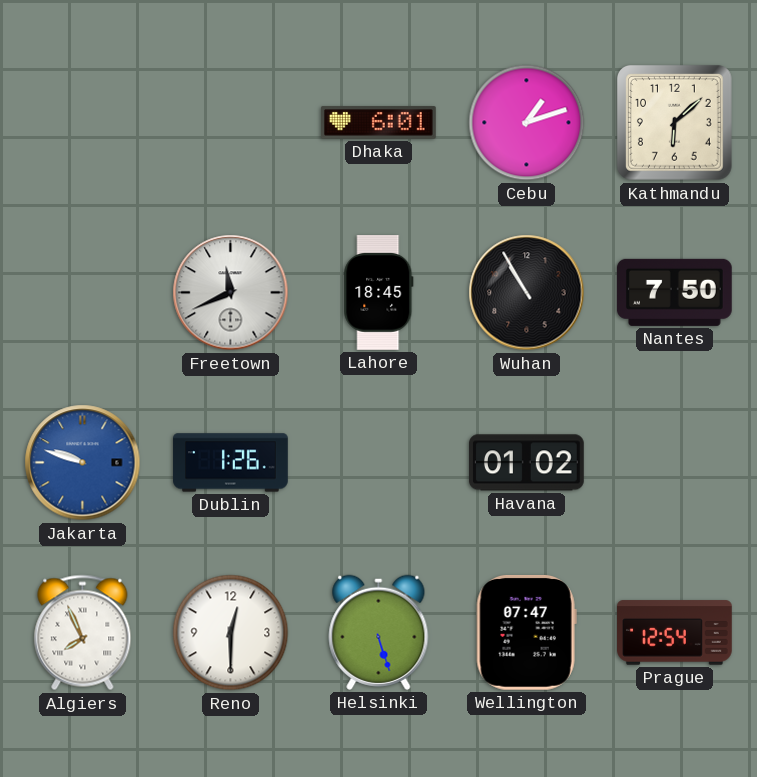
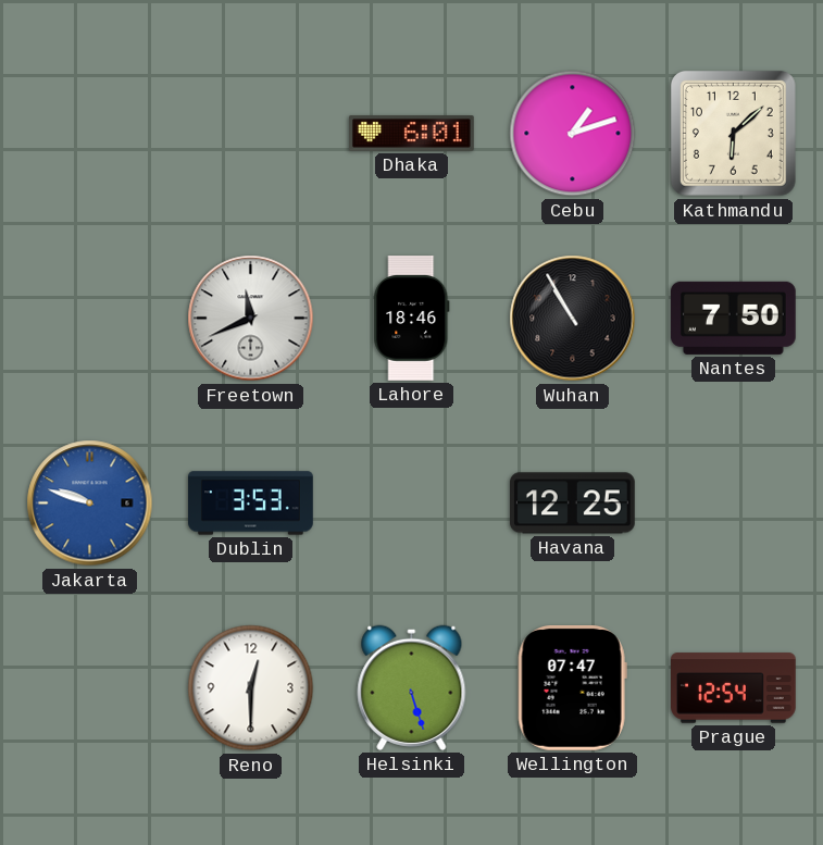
Lahore: 18:45 -> 18:46
Dublin: 1:26 -> 3:53
Havana: 01:02 -> 12:25
Algiers: 7:56 -> none
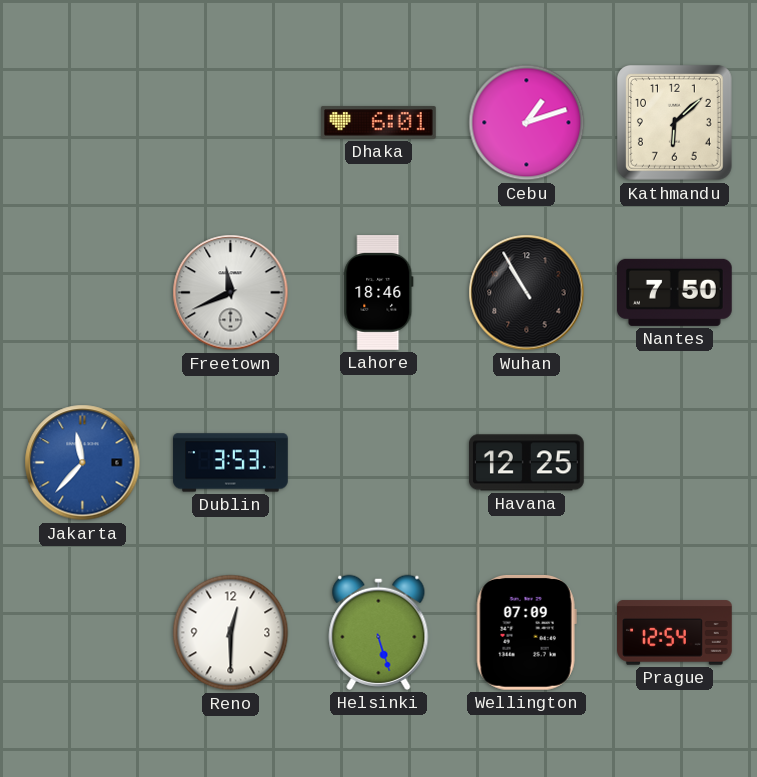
Jakarta: 9:48 -> 11:37
Wellington: 07:47 -> 07:09
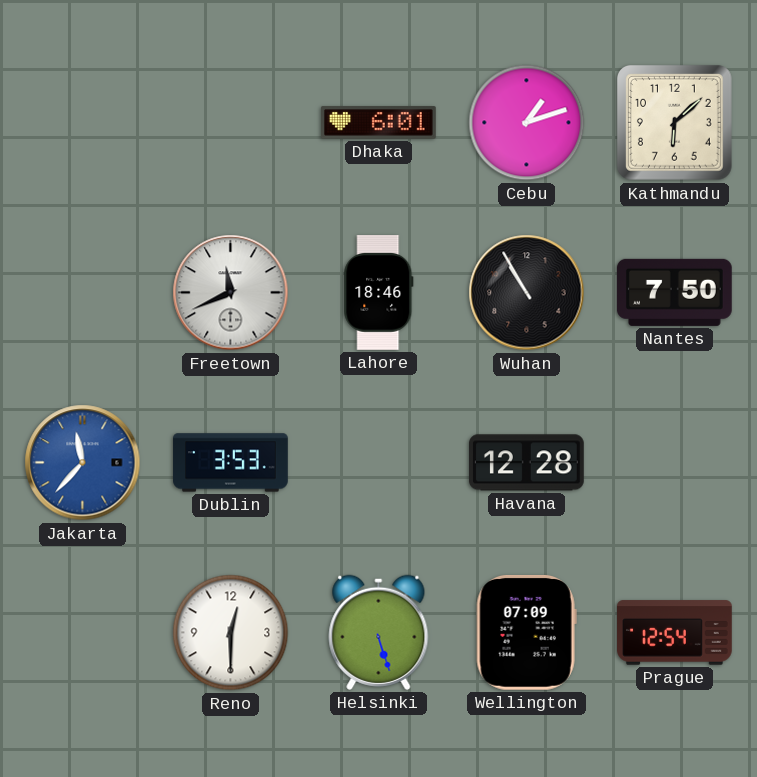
Havana: 12:25 -> 12:28
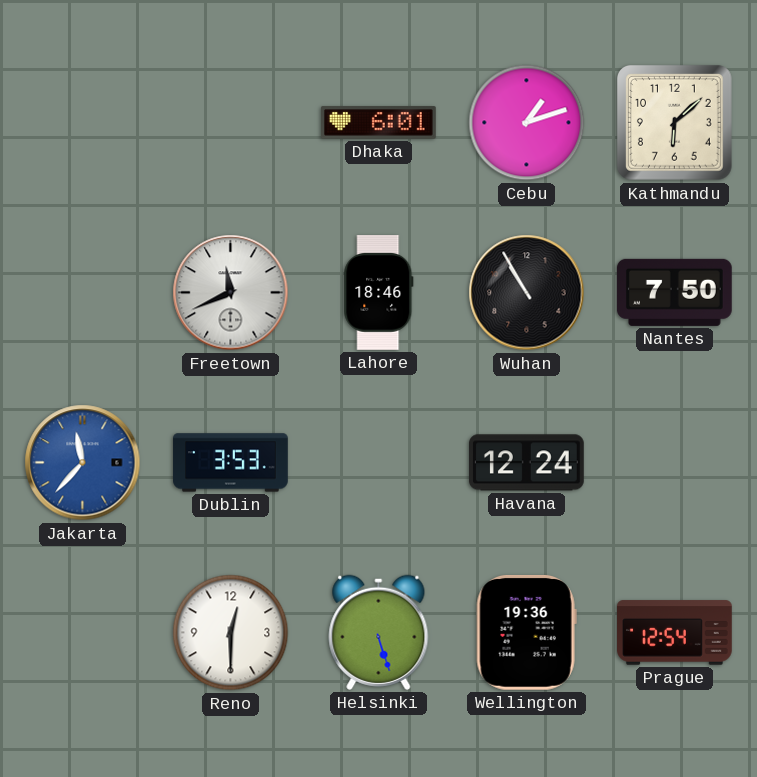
Havana: 12:28 -> 12:24
Wellington: 07:09 -> 19:36
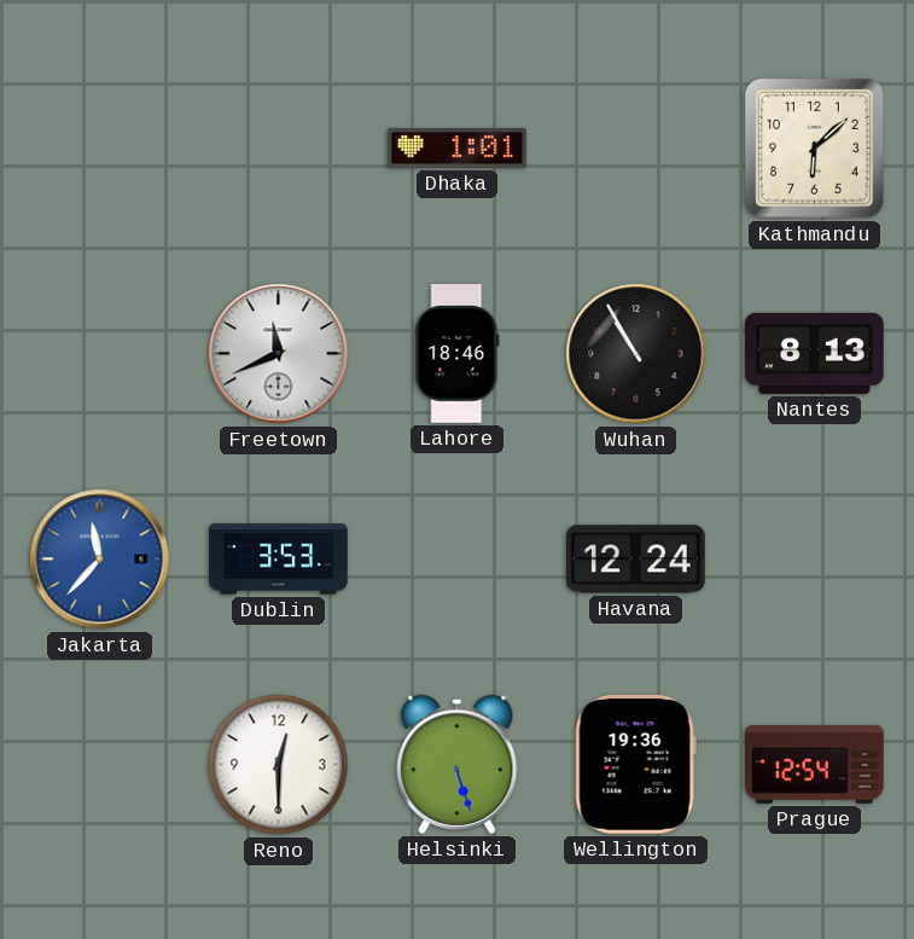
Dhaka: 6:01 -> 1:01
Cebu: 1:12 -> none
Nantes: 7:50 -> 8:13
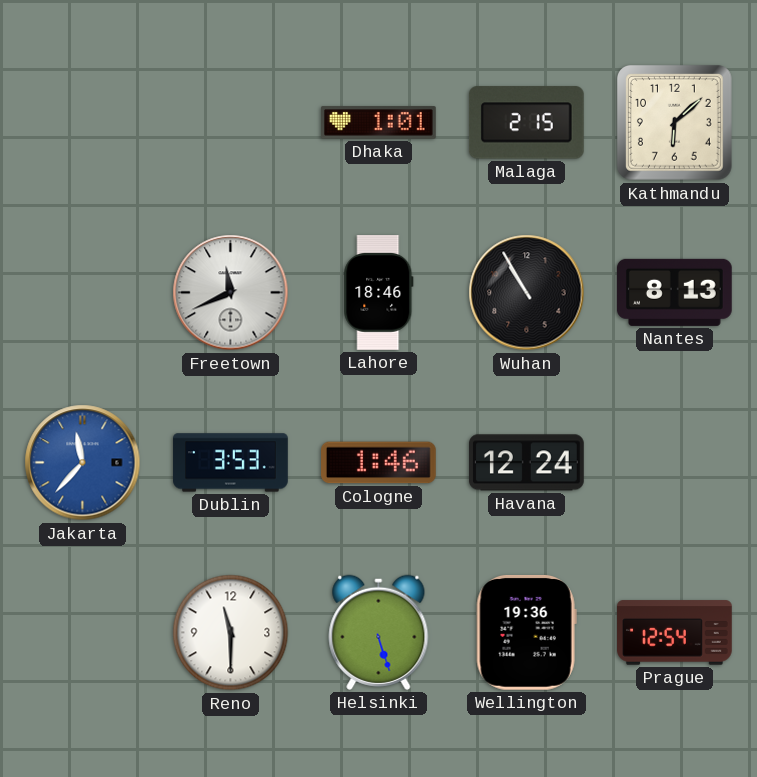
Malaga: none -> 2:15
Cologne: none -> 1:46
Reno: 12:30 -> 11:30
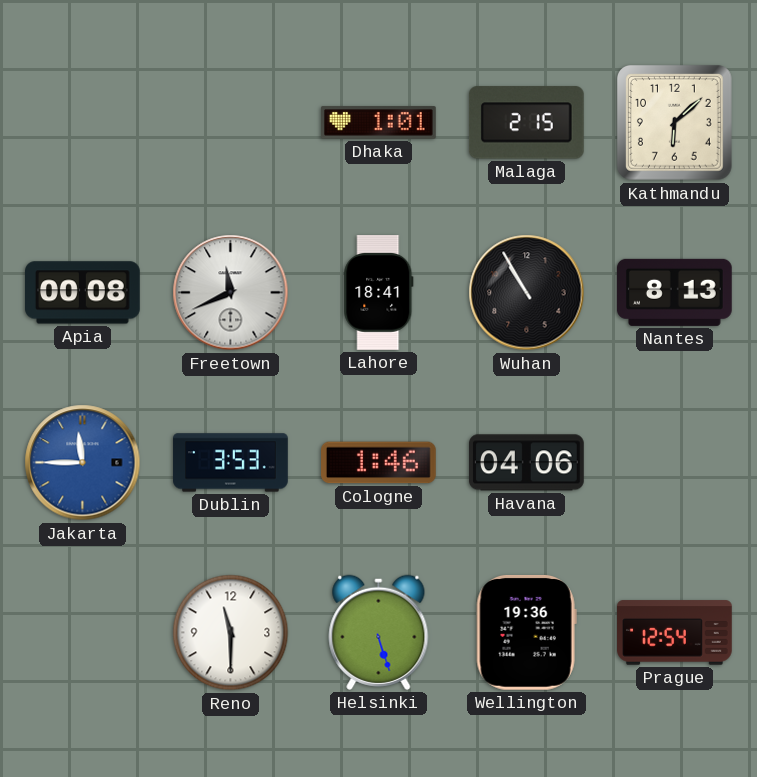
Apia: none -> 00:08
Lahore: 18:46 -> 18:41
Jakarta: 11:37 -> 11:45
Havana: 12:24 -> 04:06
